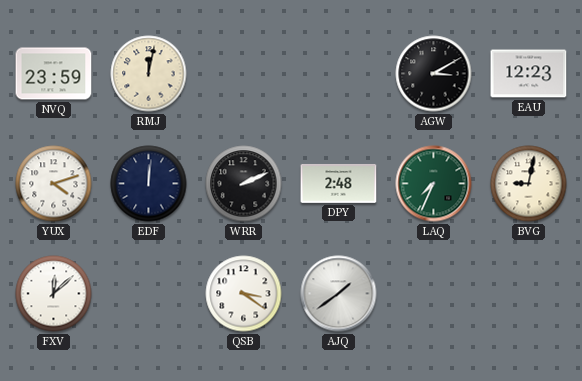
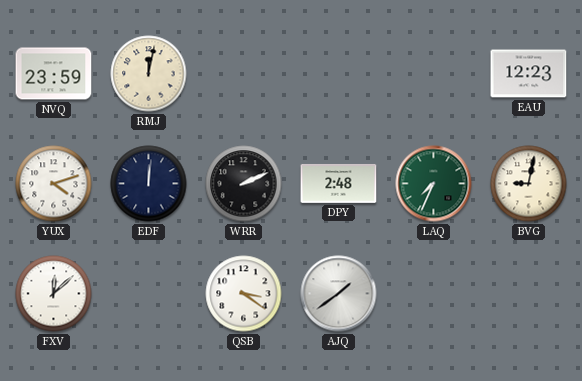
AGW: 3:10 -> none
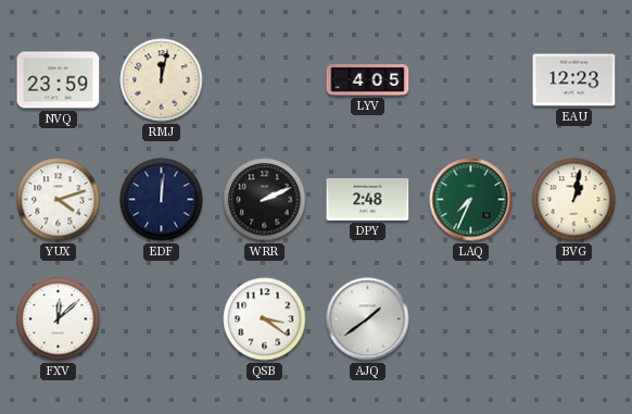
LYV: none -> 4:05
BVG: 9:02 -> 1:02
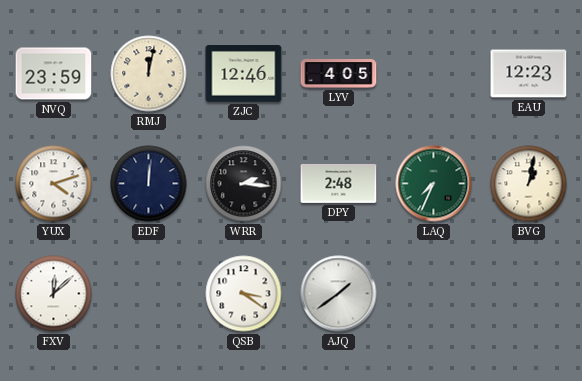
ZJC: none -> 12:46
WRR: 2:11 -> 2:16
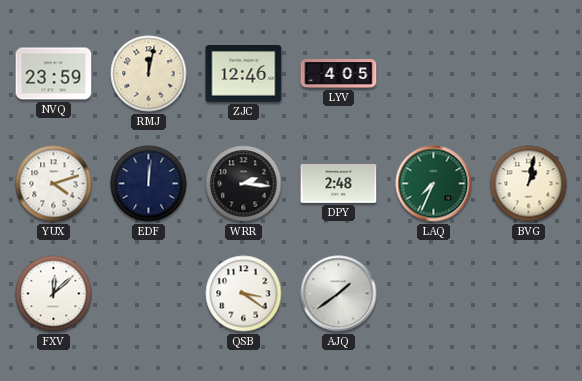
EAU: 12:23 -> none
